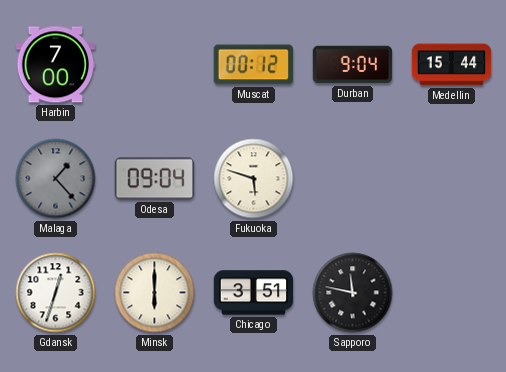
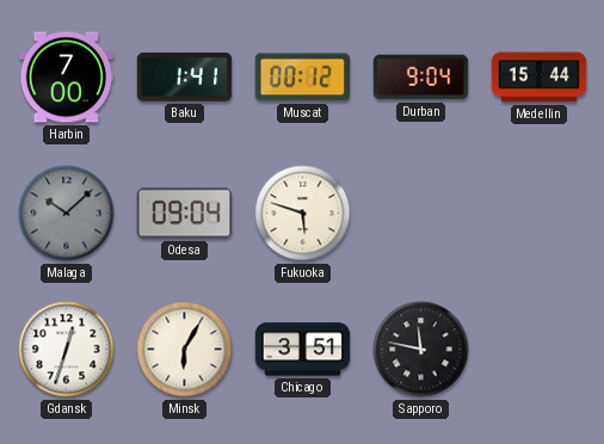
Baku: none -> 1:41
Malaga: 1:23 -> 10:08
Minsk: 6:00 -> 6:05
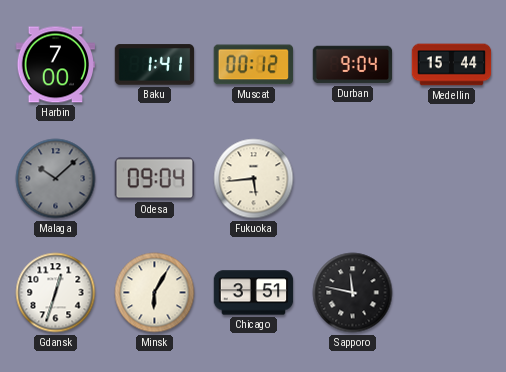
Fukuoka: 5:48 -> 5:44
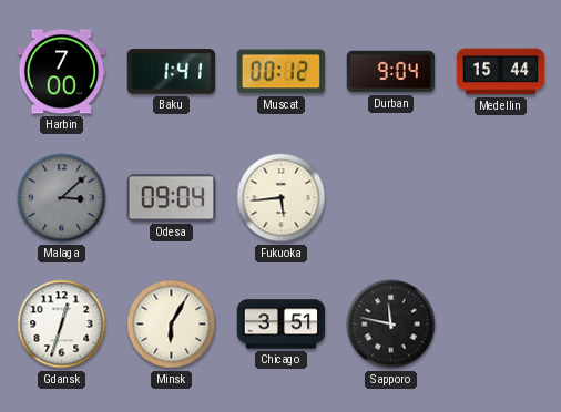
Malaga: 10:08 -> 3:08
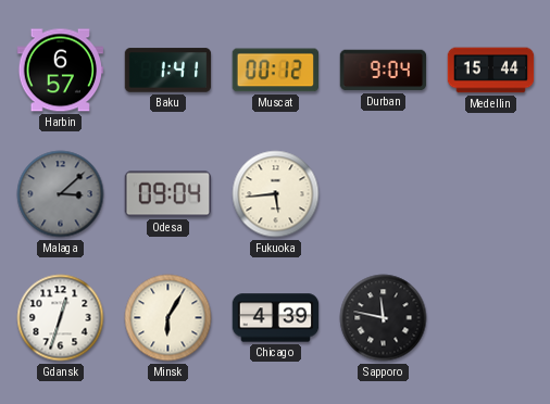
Harbin: 7:00 -> 6:57
Chicago: 3:51 -> 4:39
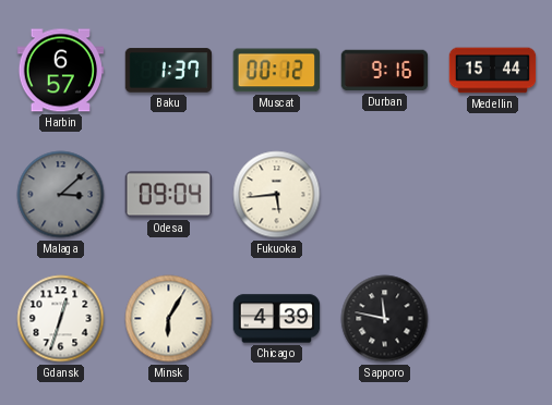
Baku: 1:41 -> 1:37
Durban: 9:04 -> 9:16
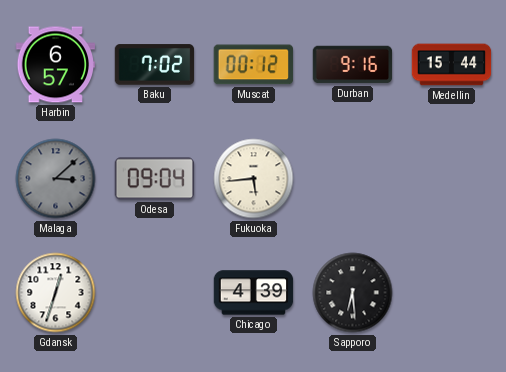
Baku: 1:37 -> 7:02
Minsk: 6:05 -> none
Sapporo: 11:47 -> 6:29
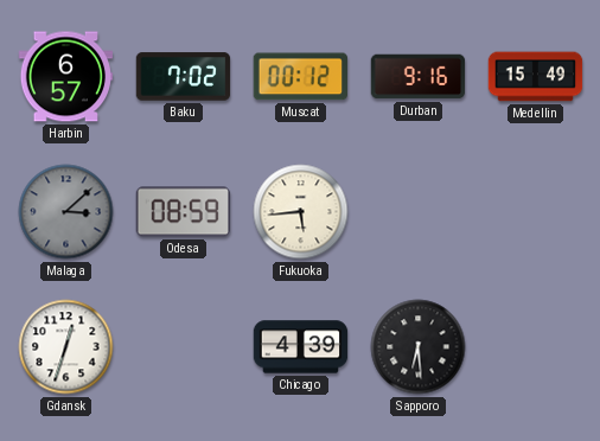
Medellin: 15:44 -> 15:49
Odesa: 09:04 -> 08:59
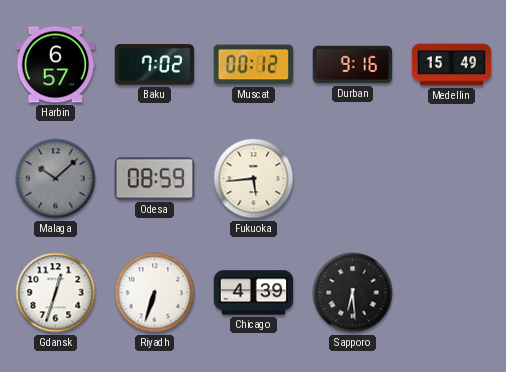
Malaga: 3:08 -> 10:08
Riyadh: none -> 6:33
